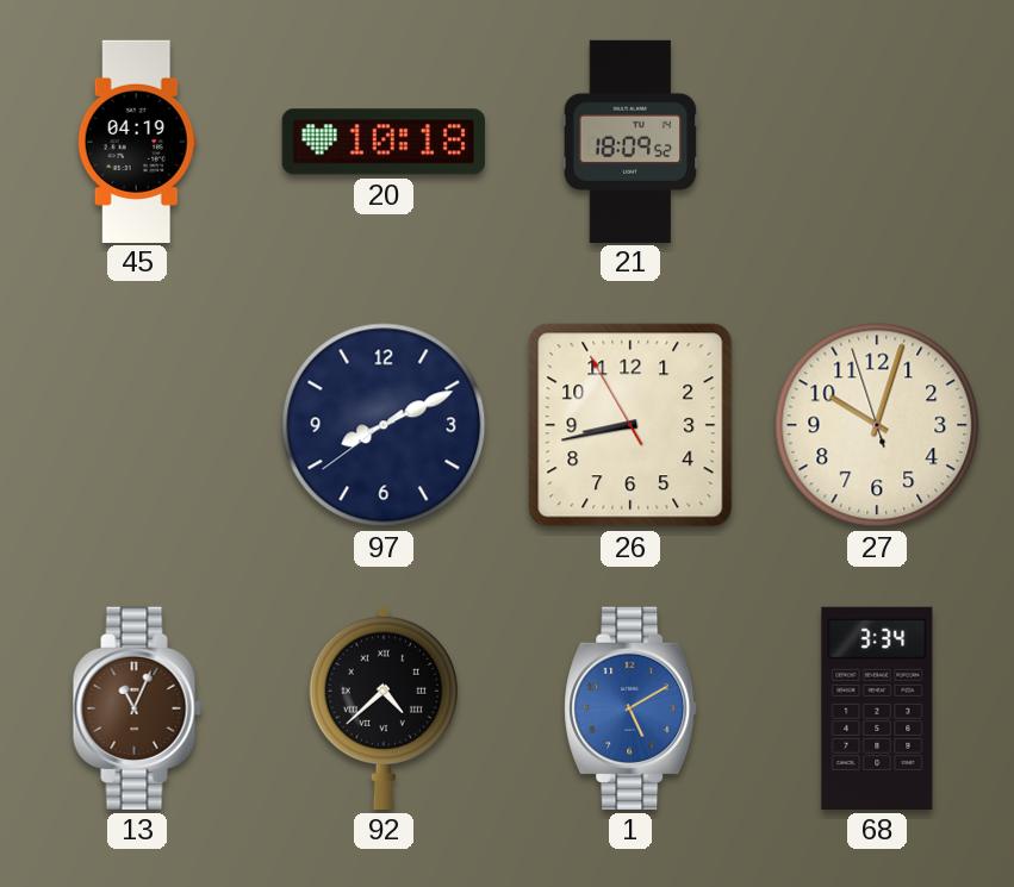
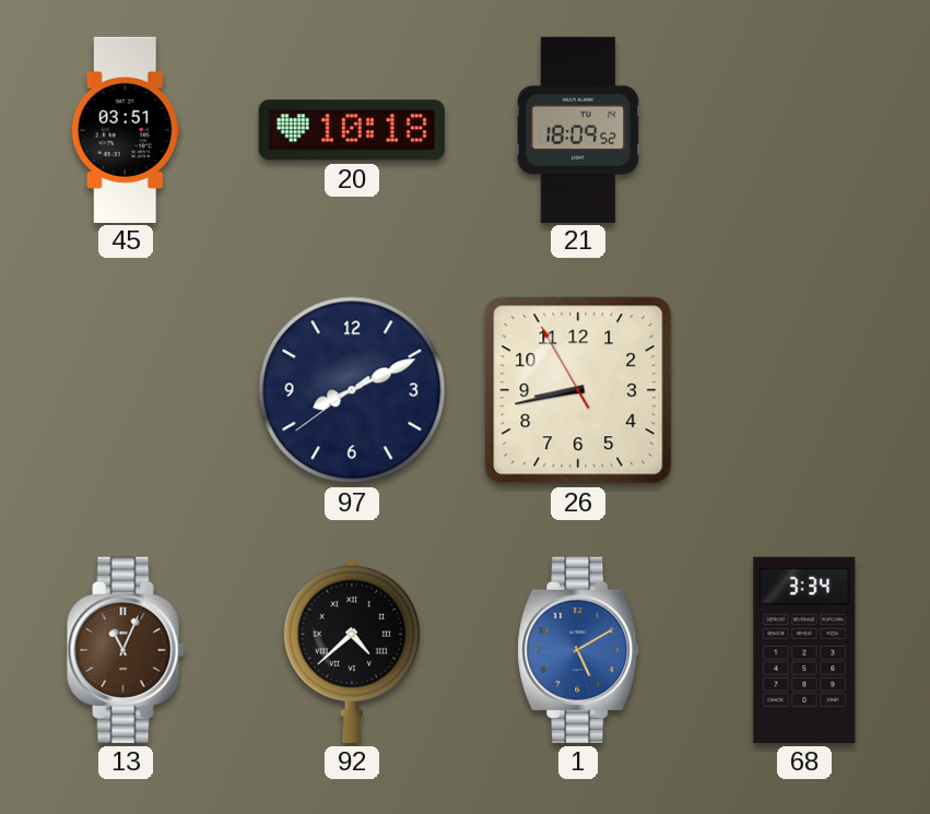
45: 04:19 -> 03:51
27: 10:02 -> none
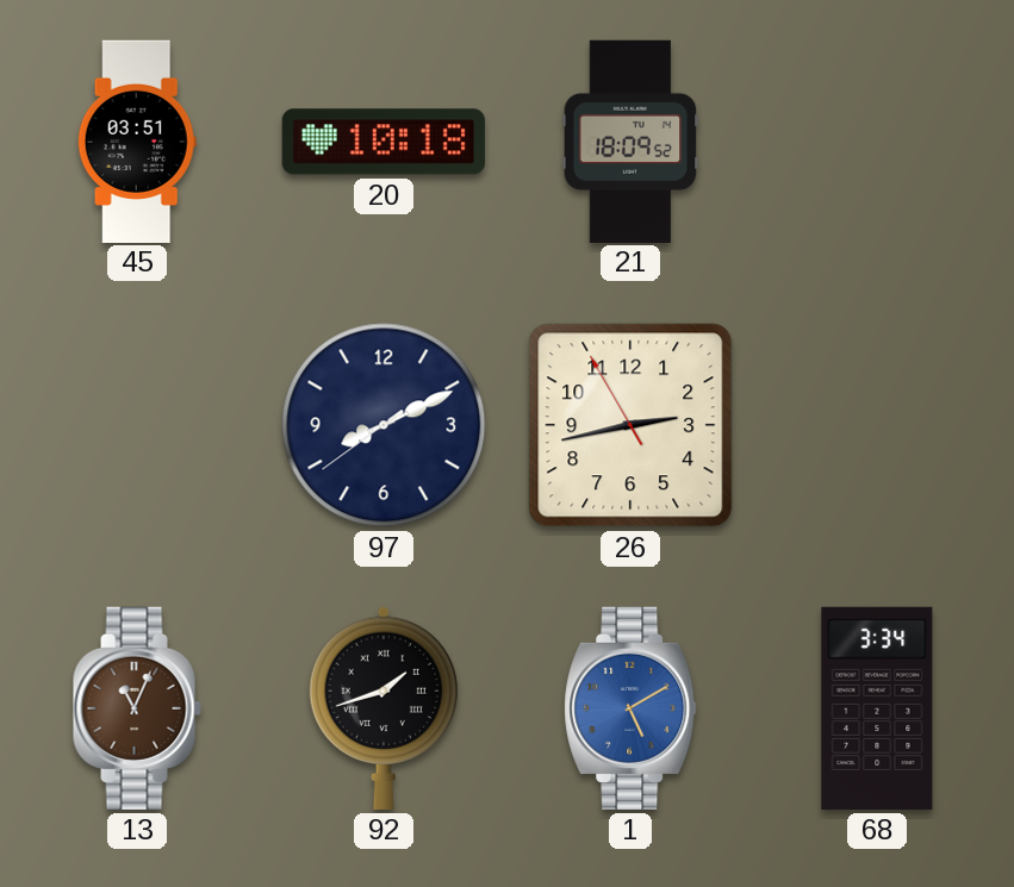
26: 8:42 -> 2:42
92: 4:38 -> 1:42
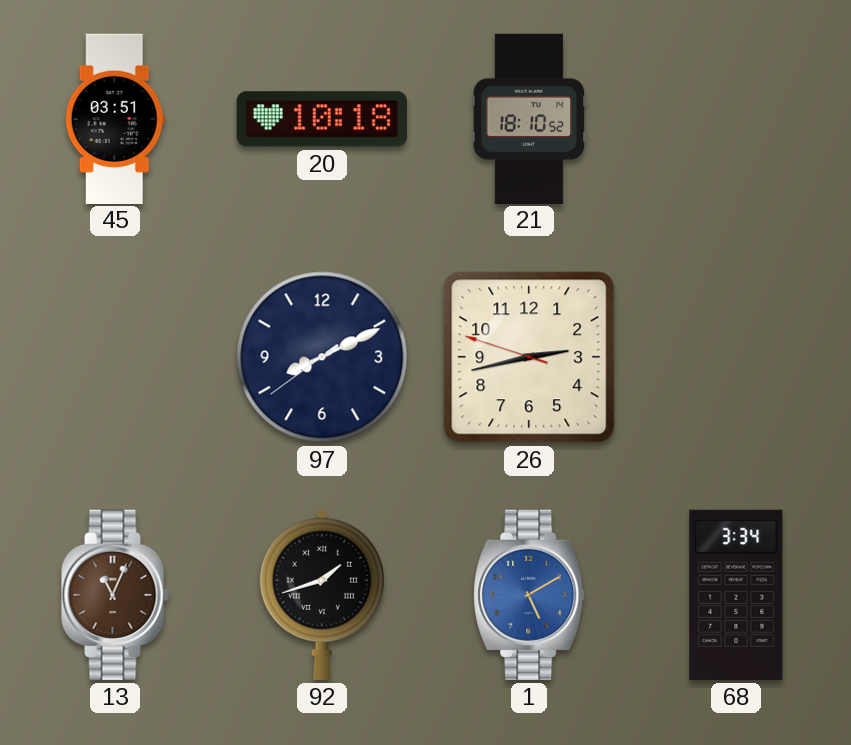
21: 18:09 -> 18:10
26: 2:42:55 -> 2:42:48
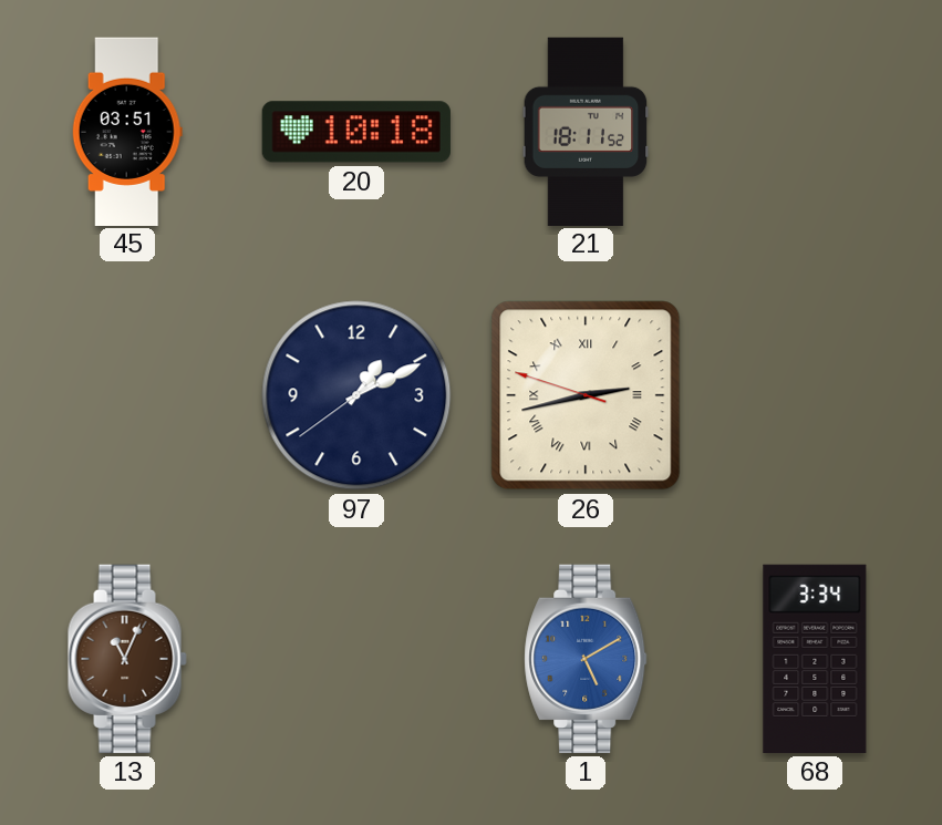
21: 18:10 -> 18:11
97: 8:10 -> 1:10
26 numerals: Arabic -> Roman
92: 1:42 -> none
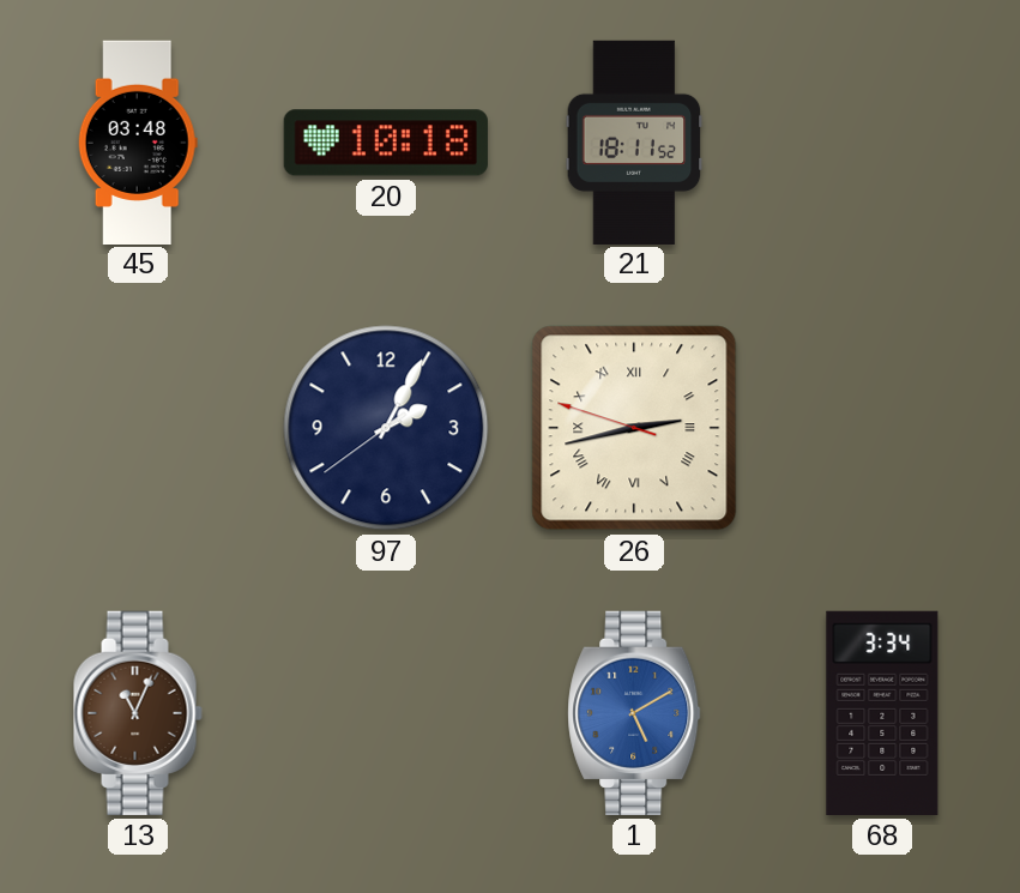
45: 03:51 -> 03:48
97: 1:10 -> 2:04
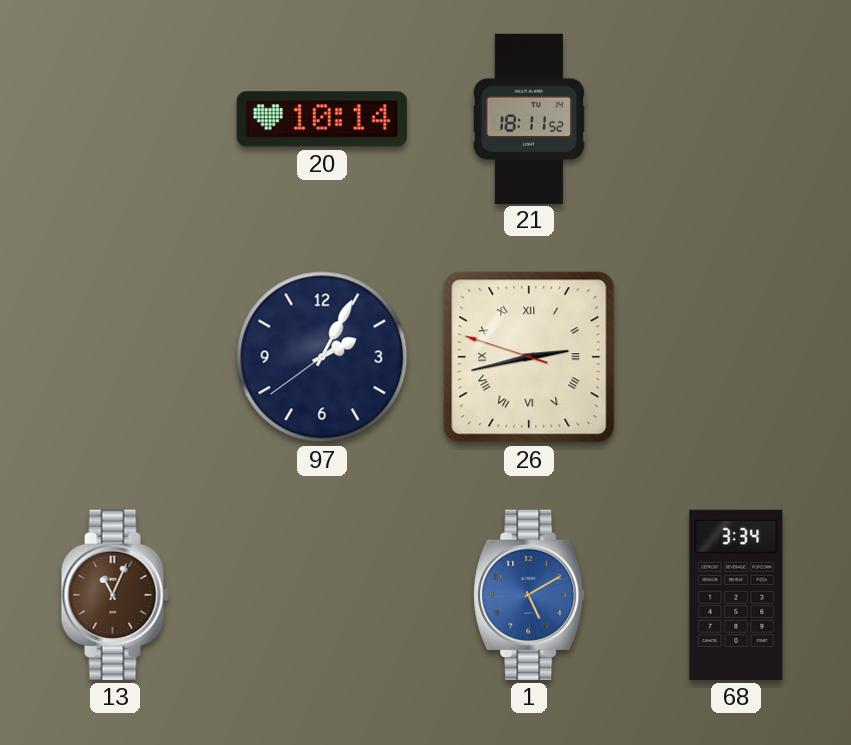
45: 03:48 -> none
20: 10:18 -> 10:14
